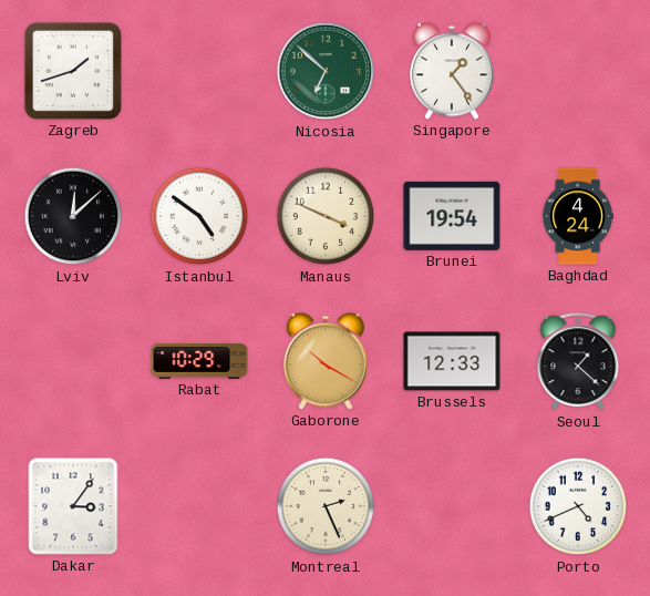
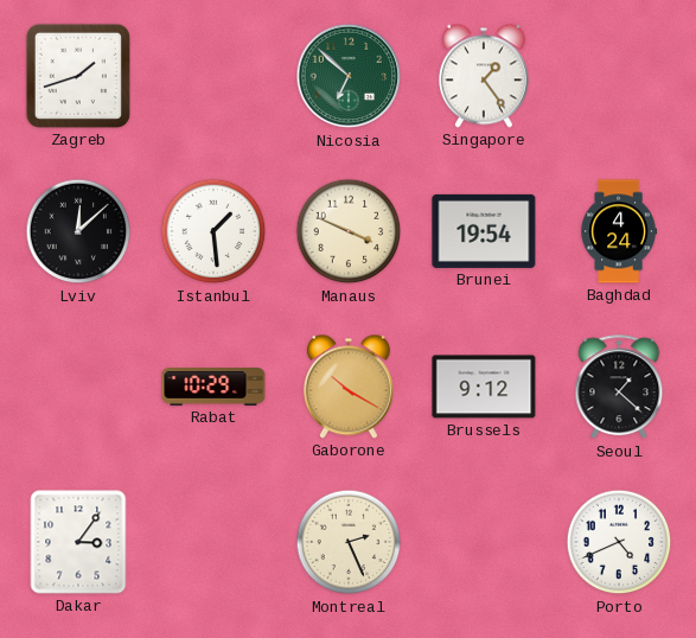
Istanbul: 4:51 -> 1:29
Brussels: 12:33 -> 9:12
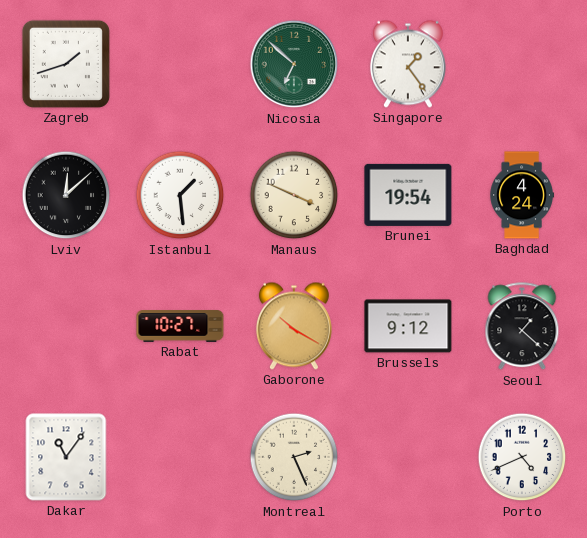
Rabat: 10:29 -> 10:27
Dakar: 3:06 -> 11:06
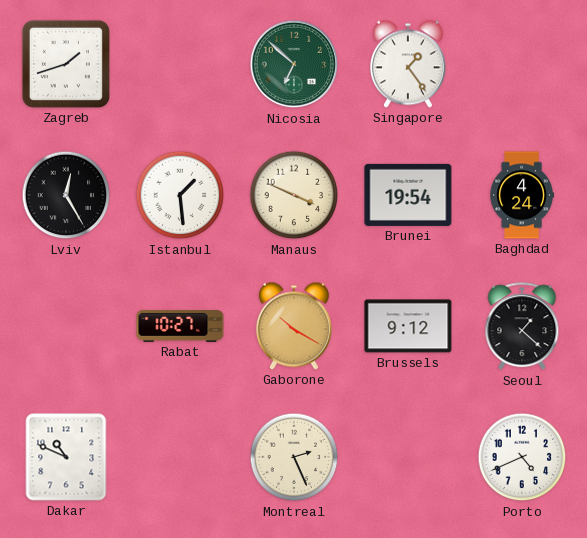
Lviv: 12:08 -> 12:25
Dakar: 11:06 -> 10:49
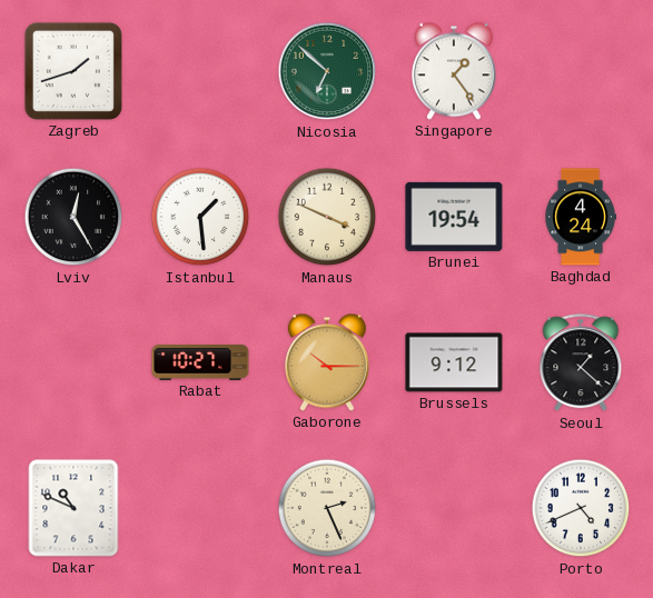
Gaborone: 10:20 -> 10:15
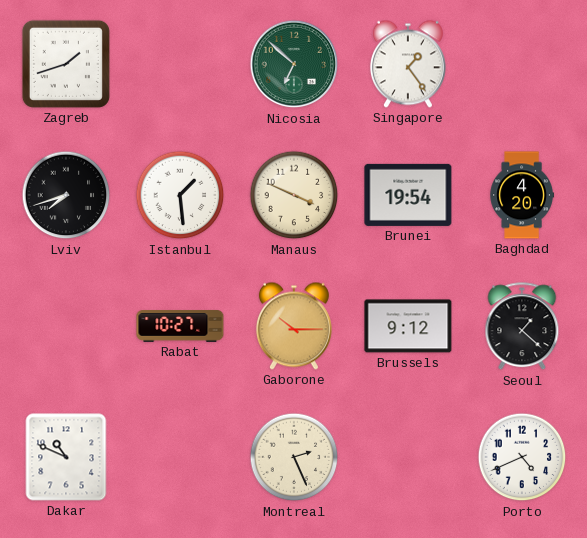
Lviv: 12:25 -> 7:42
Baghdad: 4:24 -> 4:20
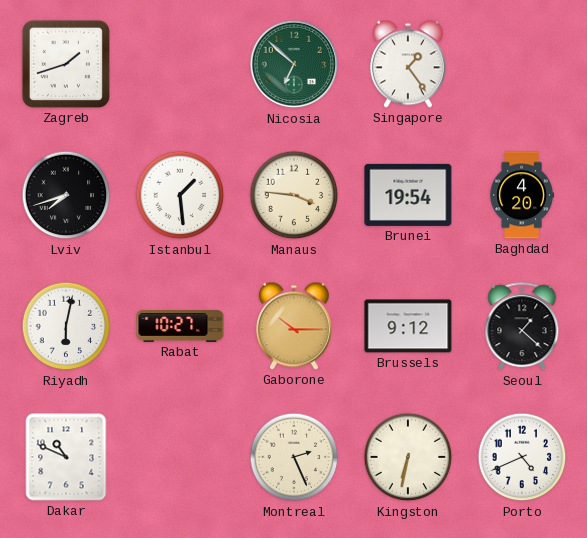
Manaus: 3:49 -> 3:46
Riyadh: none -> 6:02
Kingston: none -> 6:32
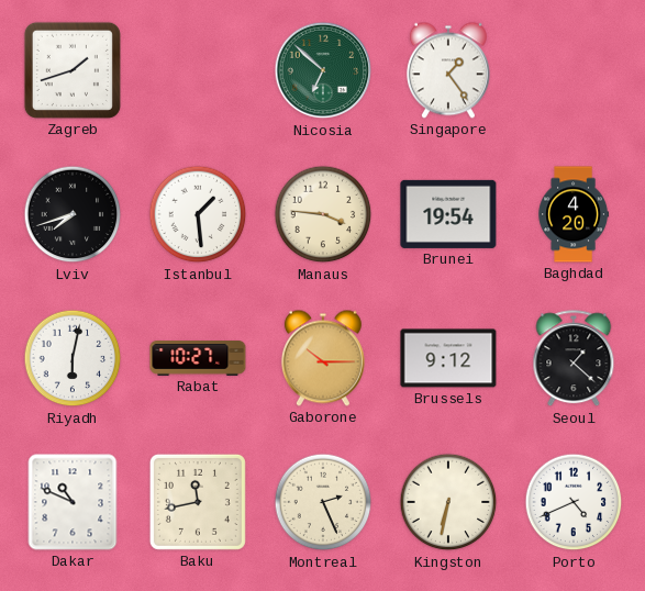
Baku: none -> 11:43
